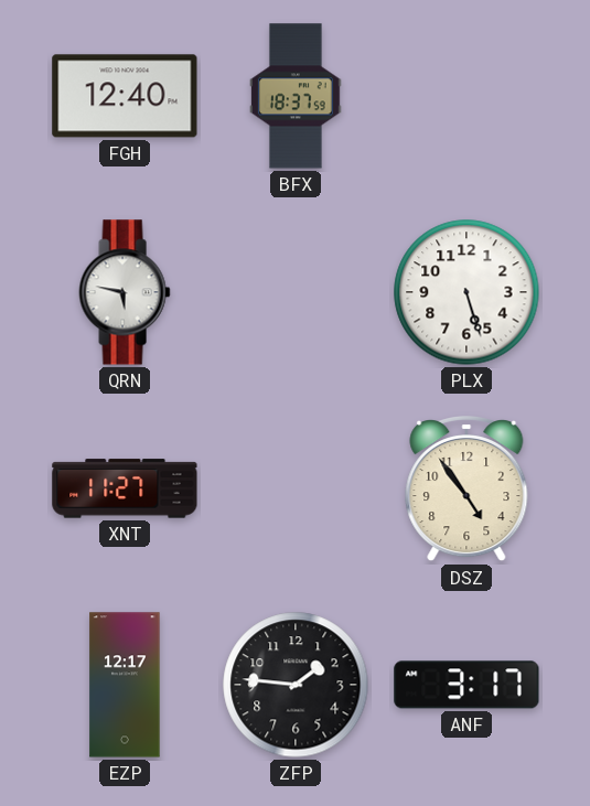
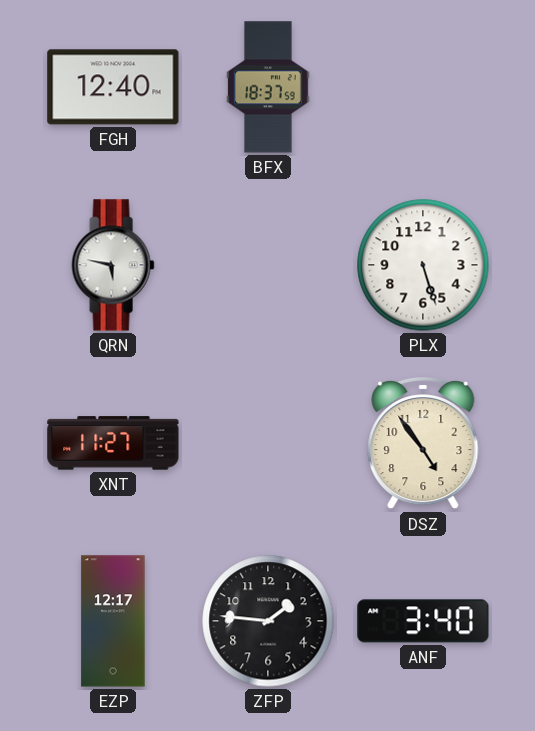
ANF: 3:17 -> 3:40
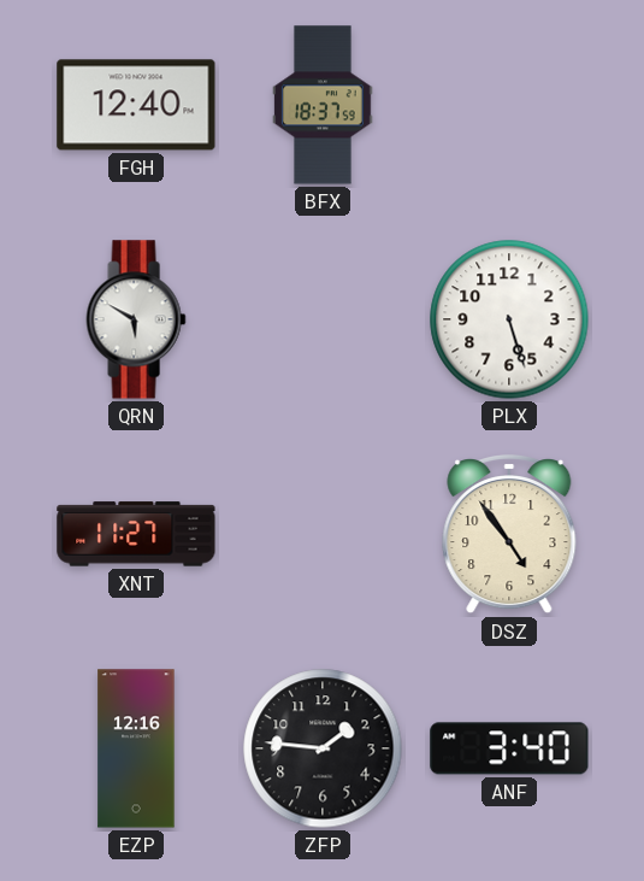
QRN: 5:47 -> 5:50
EZP: 12:17 -> 12:16
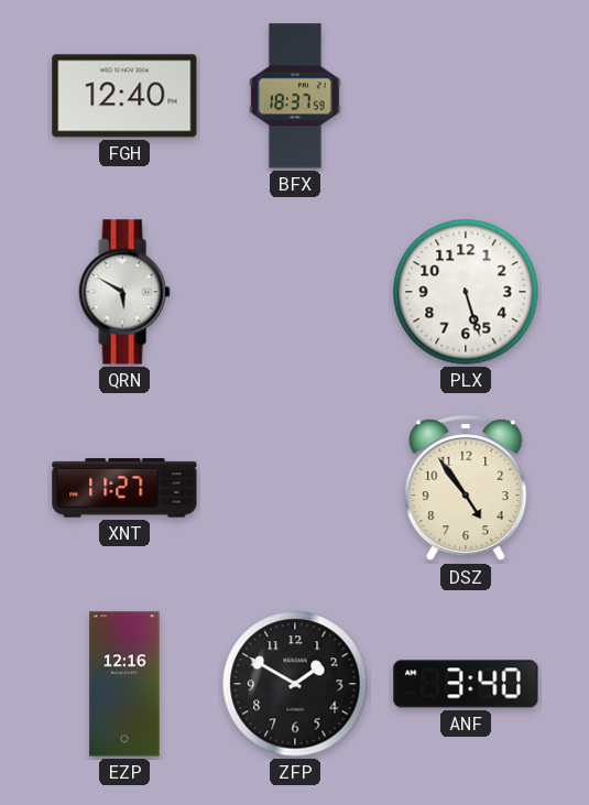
ZFP: 1:46 -> 1:50
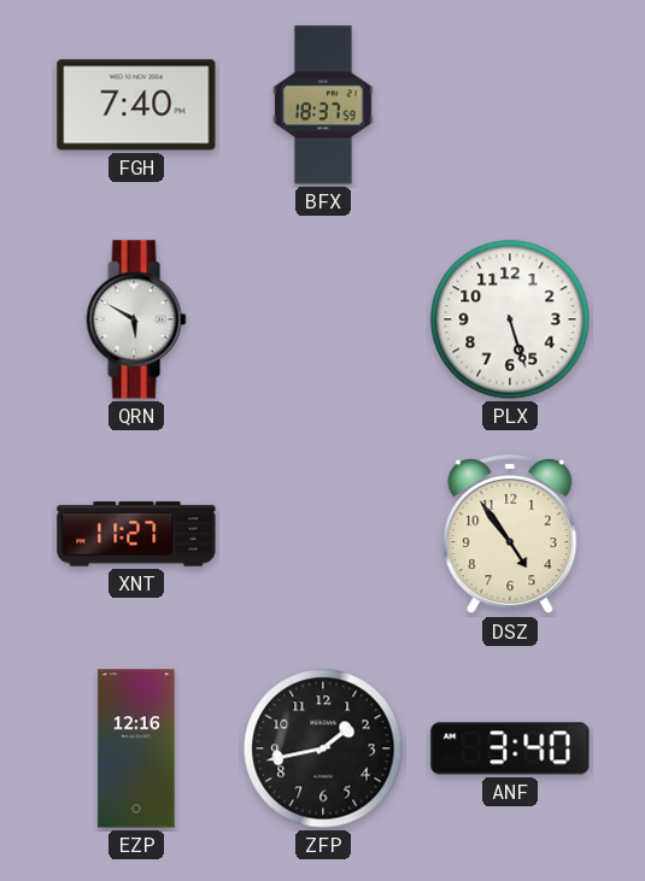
FGH: 12:40 -> 7:40
ZFP: 1:50 -> 1:43
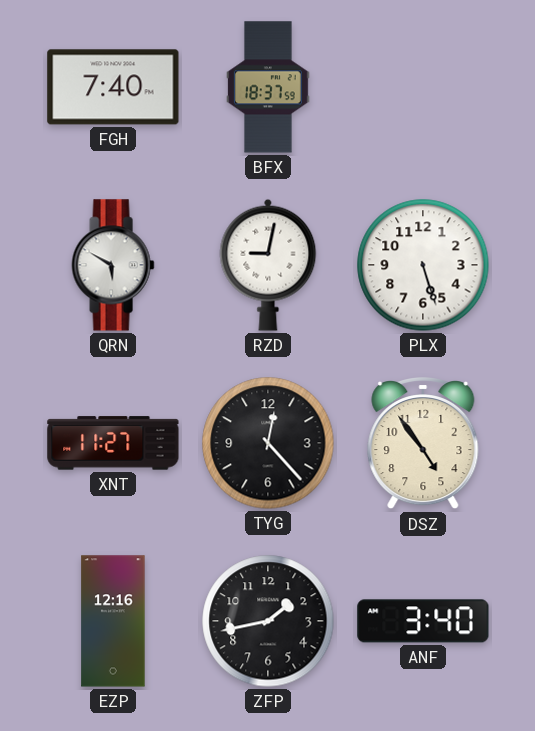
RZD: none -> 9:02
TYG: none -> 12:23
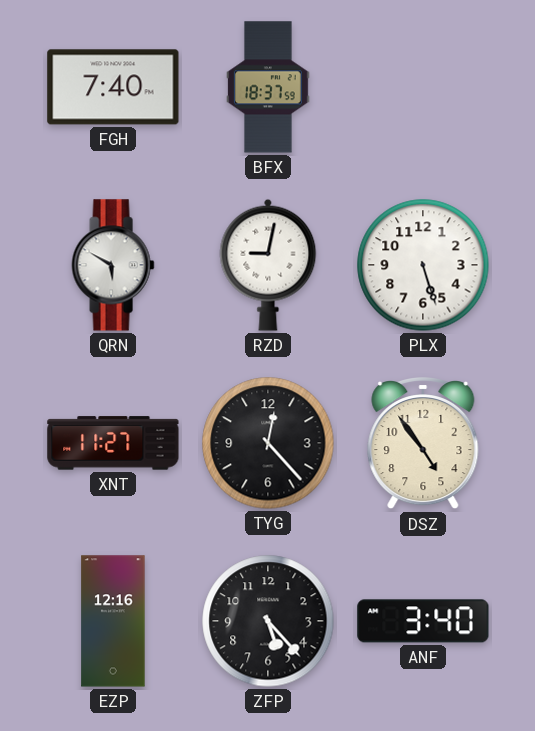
ZFP: 1:43 -> 5:23
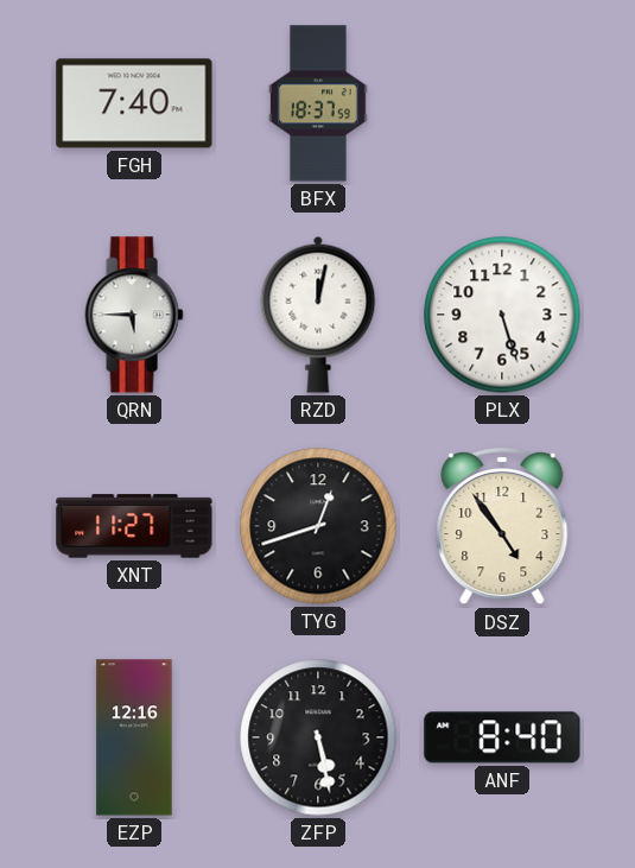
QRN: 5:50 -> 5:45
RZD: 9:02 -> 12:02
TYG: 12:23 -> 12:42
ZFP: 5:23 -> 5:28
ANF: 3:40 -> 8:40
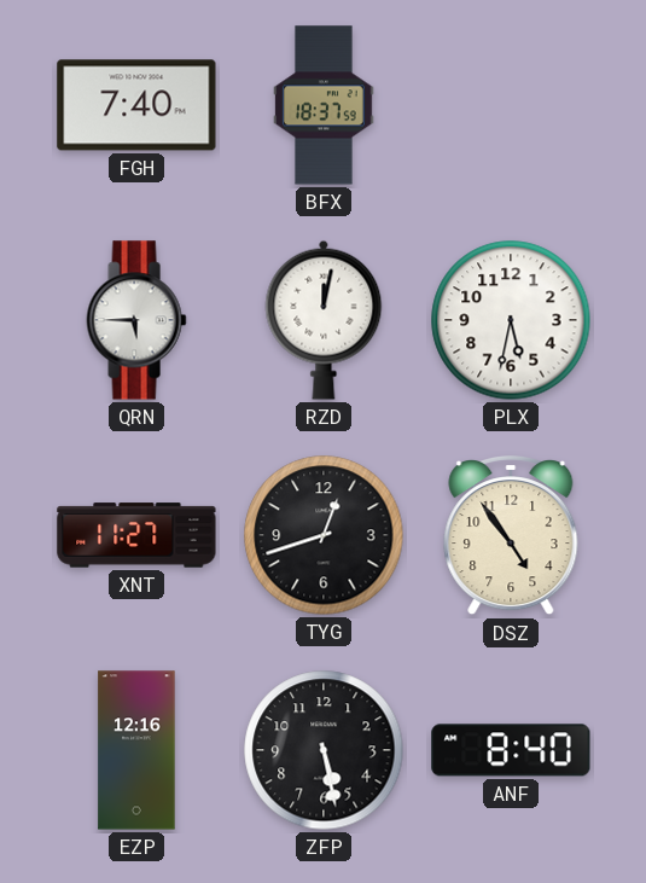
PLX: 5:27 -> 5:32
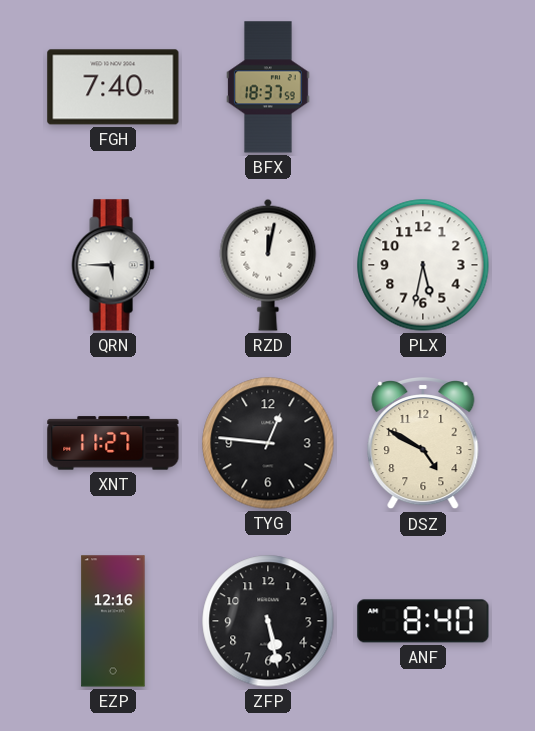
TYG: 12:42 -> 12:46
DSZ: 4:54 -> 4:50
